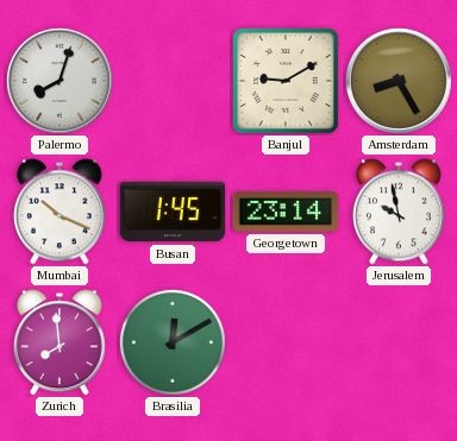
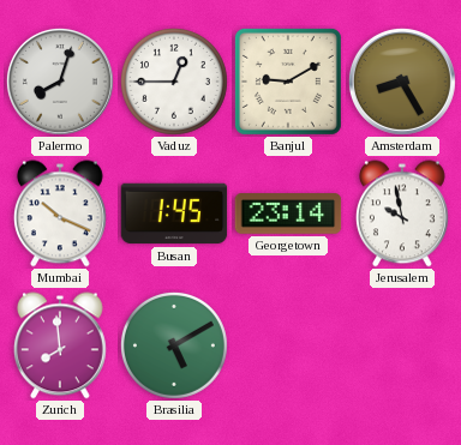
Vaduz: none -> 12:45
Brasilia: 12:10 -> 5:10
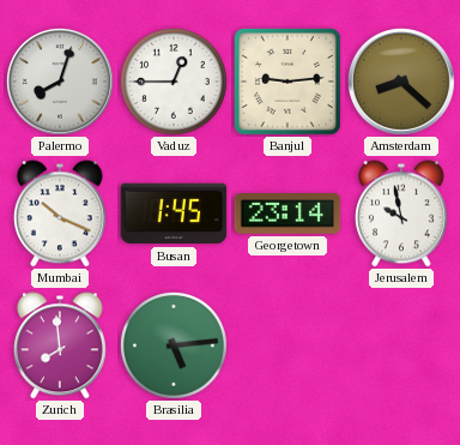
Banjul: 9:10 -> 9:14
Amsterdam: 8:25 -> 8:22
Brasilia: 5:10 -> 5:14
